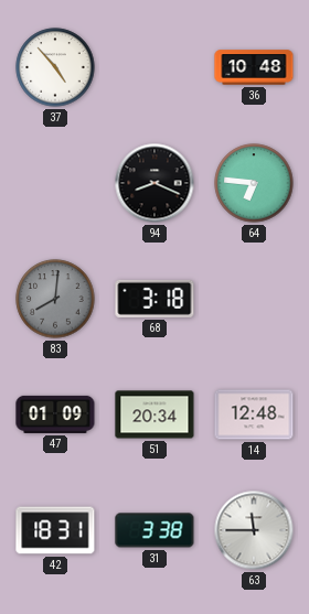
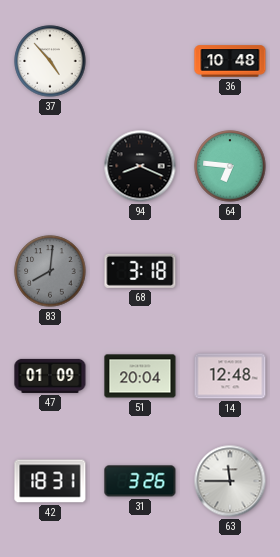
51: 20:34 -> 20:04
31: 3:38 -> 3:26
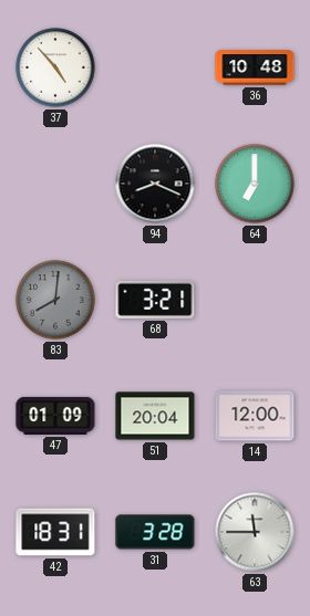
64: 6:46 -> 7:00
68: 3:18 -> 3:21
14: 12:48 -> 12:00
31: 3:26 -> 3:28
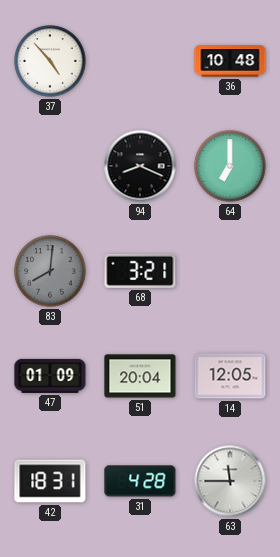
14: 12:00 -> 12:05
31: 3:28 -> 4:28
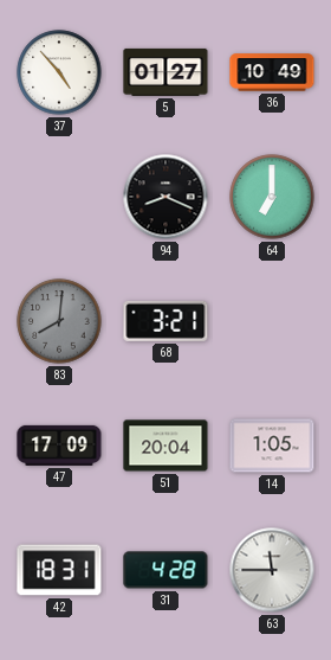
5: none -> 01:27
36: 10:48 -> 10:49
47: 01:09 -> 17:09
14: 12:05 -> 1:05
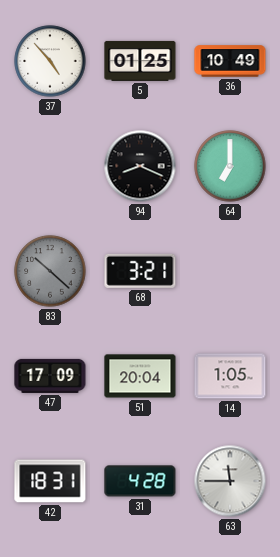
5: 01:27 -> 01:25
83: 8:01 -> 10:22
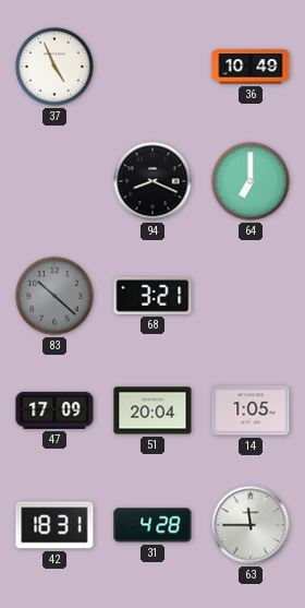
37: 4:53 -> 4:56
5: 01:25 -> none
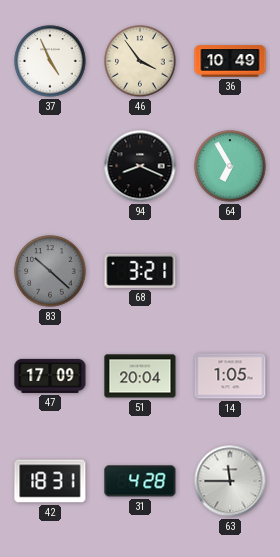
46: none -> 3:54
64: 7:00 -> 6:55
